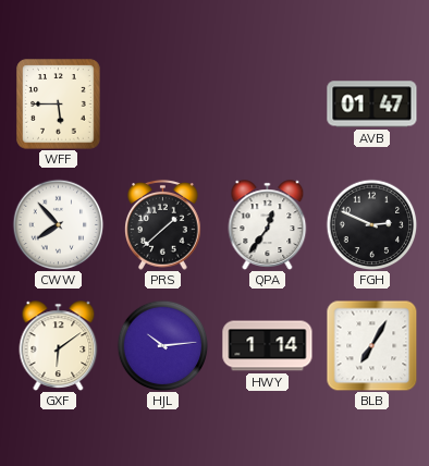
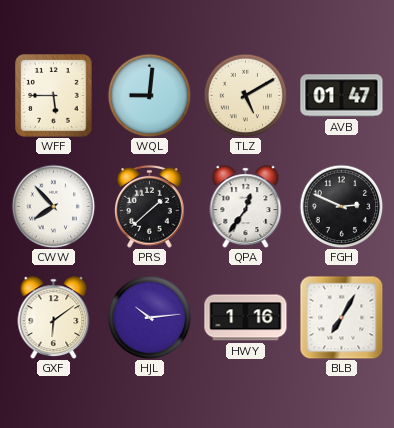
WQL: none -> 9:01
TLZ: none -> 5:10
HWY: 1:14 -> 1:16
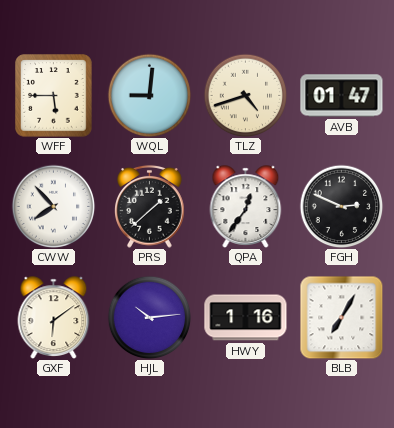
TLZ: 5:10 -> 4:42
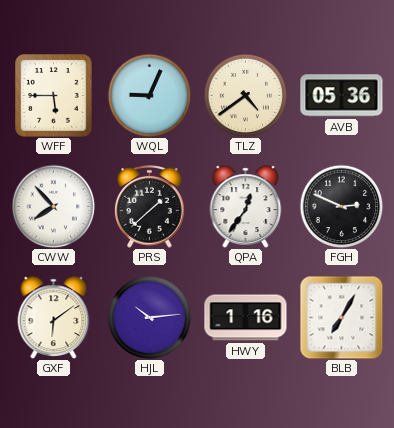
WQL: 9:01 -> 9:04
TLZ: 4:42 -> 4:39
AVB: 01:47 -> 05:36
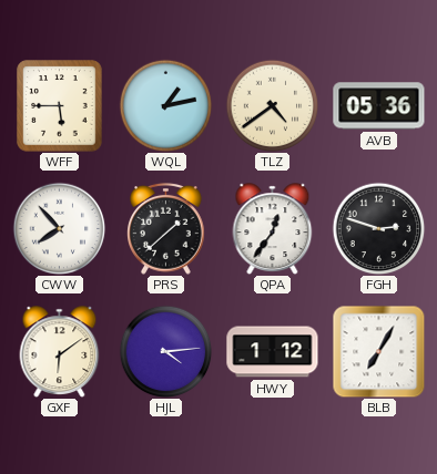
WQL: 9:04 -> 1:13
FGH: 2:49 -> 2:48
HJL: 10:14 -> 4:14
HWY: 1:16 -> 1:12
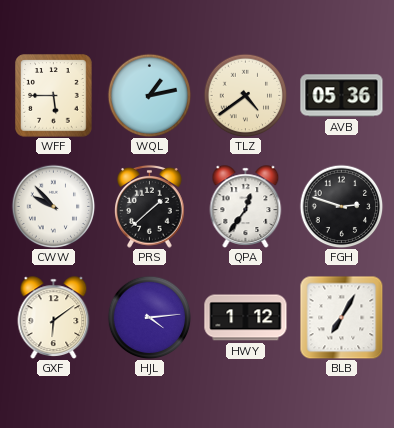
CWW: 7:53 -> 9:53
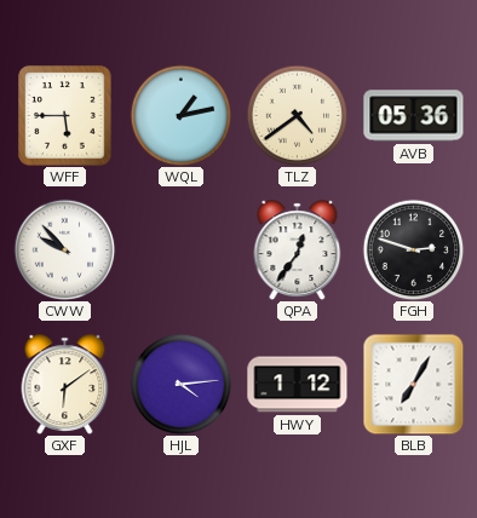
PRS: 1:38 -> none
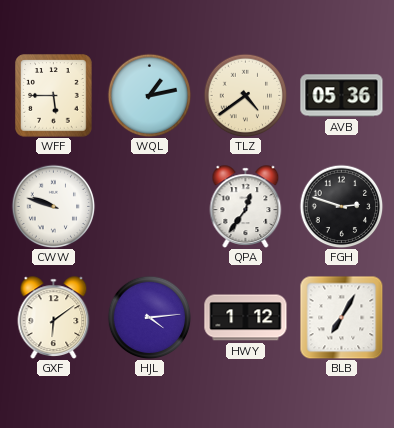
CWW: 9:53 -> 9:48
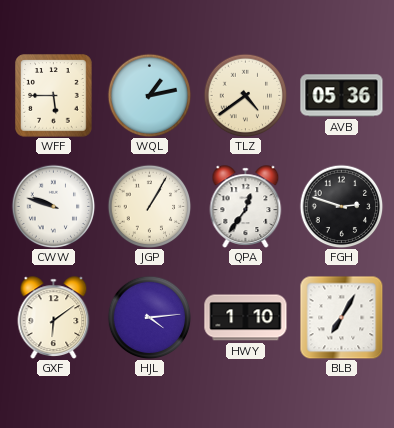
JGP: none -> 1:05
HWY: 1:12 -> 1:10
